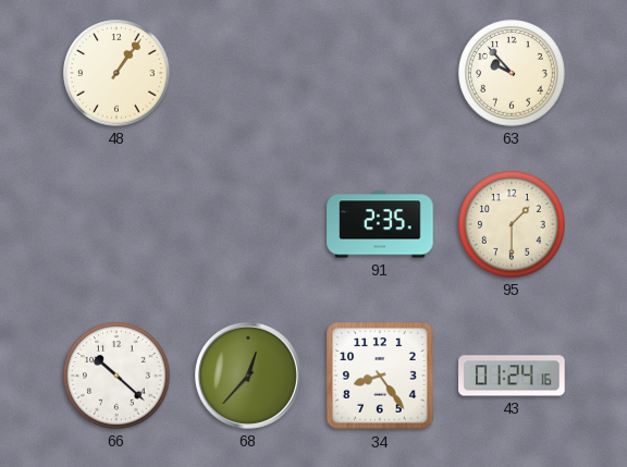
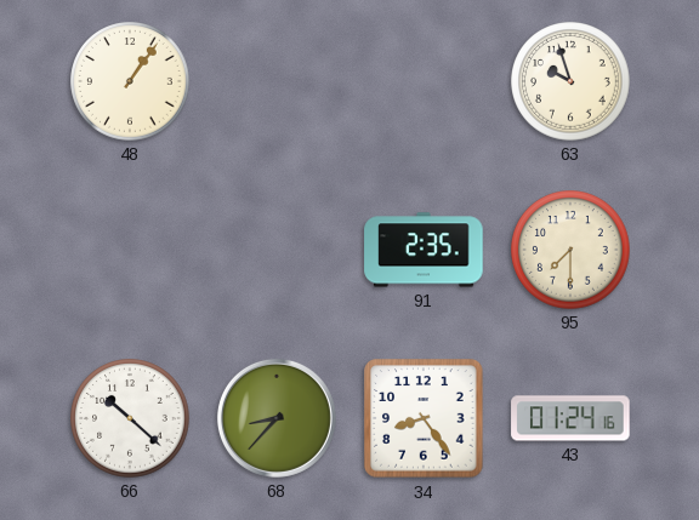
63: 9:53 -> 9:57
95: 1:30 -> 7:30
68: 12:37 -> 8:37
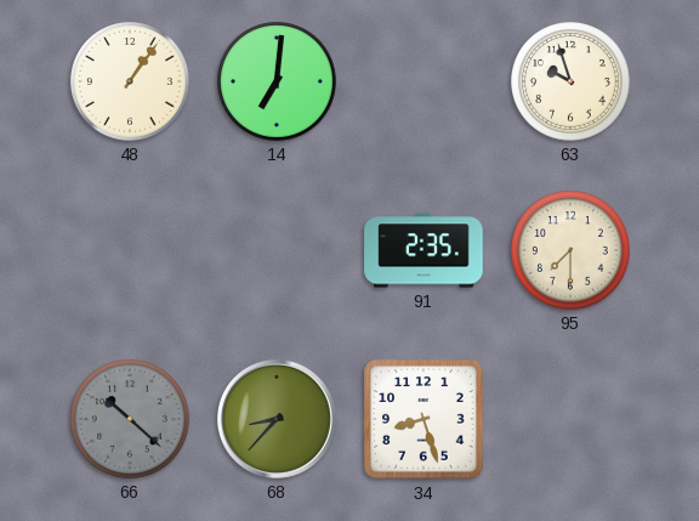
14: none -> 7:01
66 dial: white -> grey
34: 8:24 -> 8:27
43: 01:24 -> none
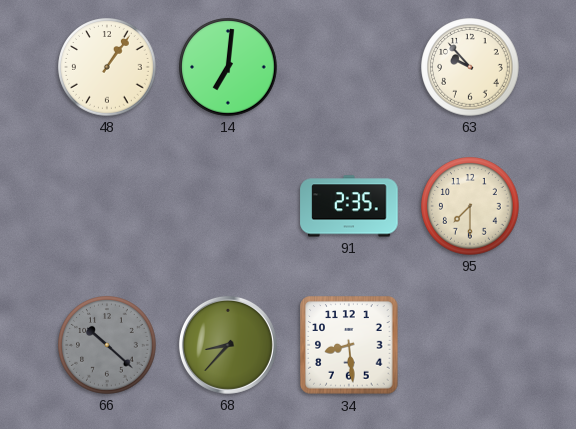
63: 9:57 -> 9:53
34: 8:27 -> 8:29
